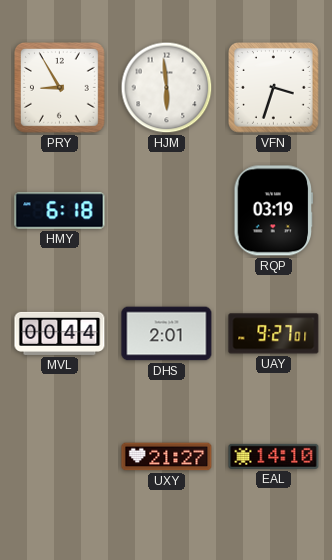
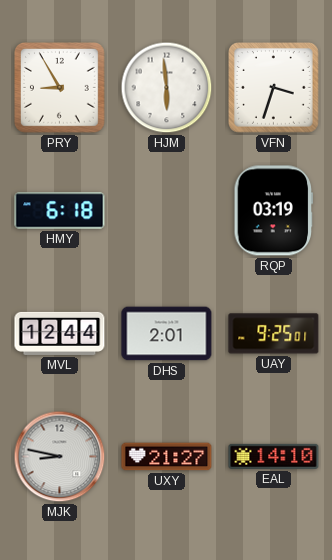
MVL: 00:44 -> 12:44
UAY: 9:27 -> 9:25
MJK: none -> 8:47
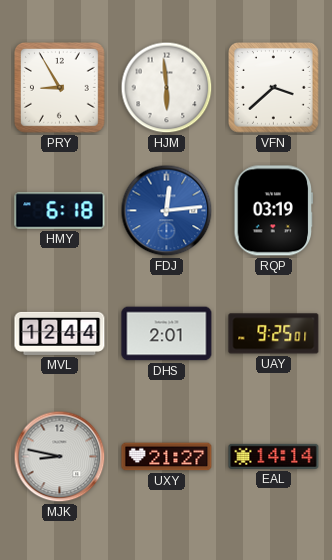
VFN: 3:33 -> 3:38
FDJ: none -> 12:14
EAL: 14:10 -> 14:14
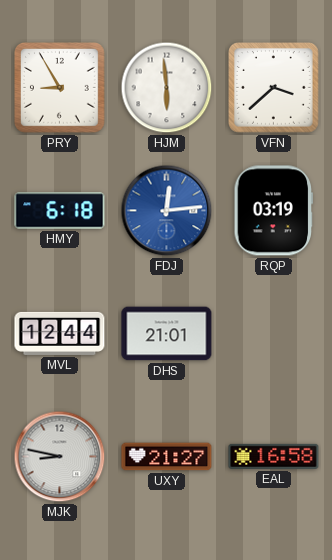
DHS: 2:01 -> 21:01
UAY: 9:25 -> none
EAL: 14:14 -> 16:58
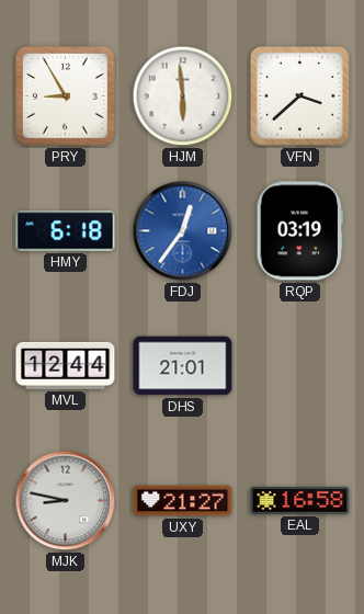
FDJ: 12:14 -> 12:36
